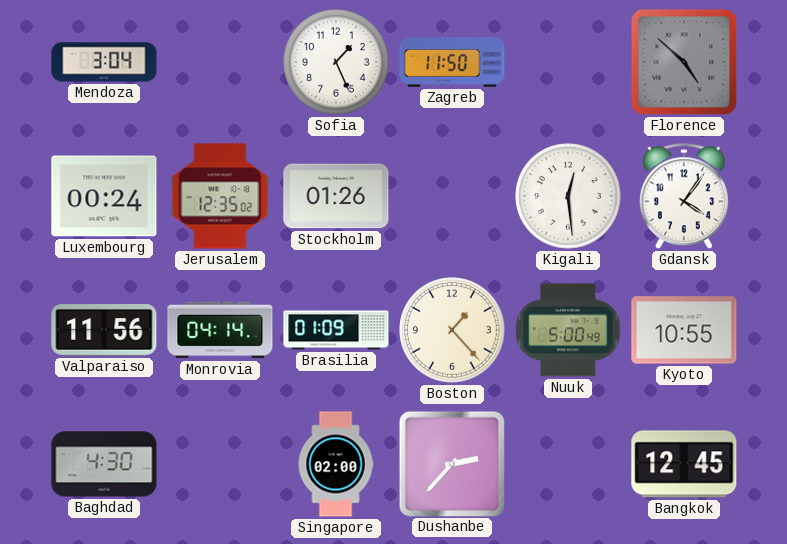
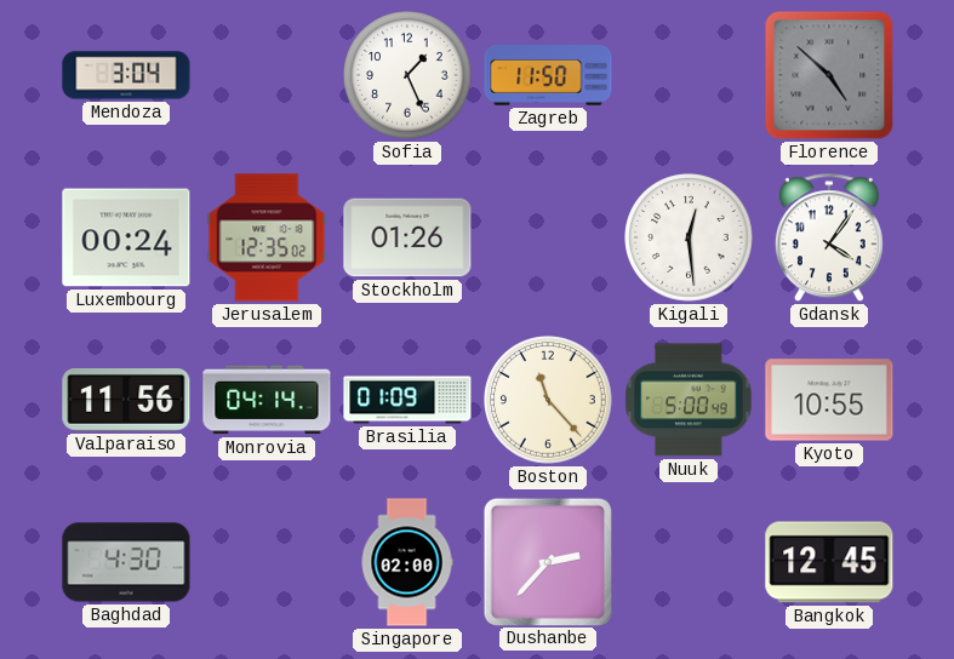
Boston: 1:23 -> 11:23
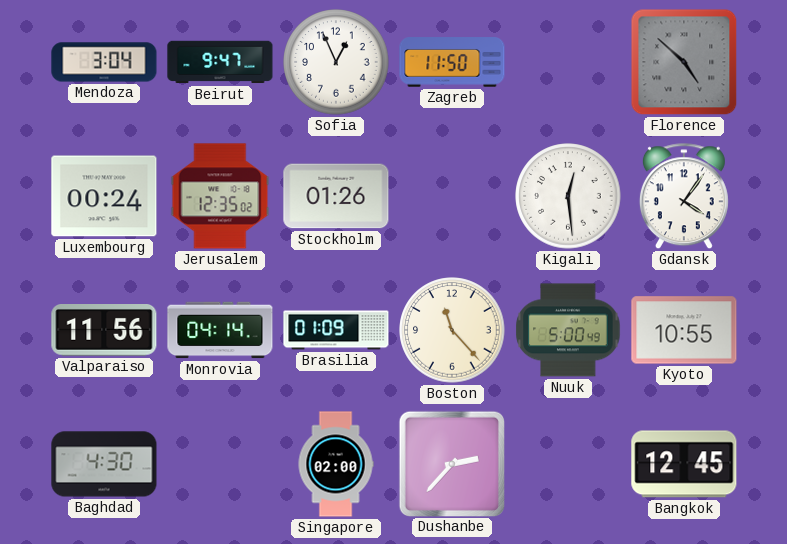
Beirut: none -> 9:47
Sofia: 1:26 -> 12:56
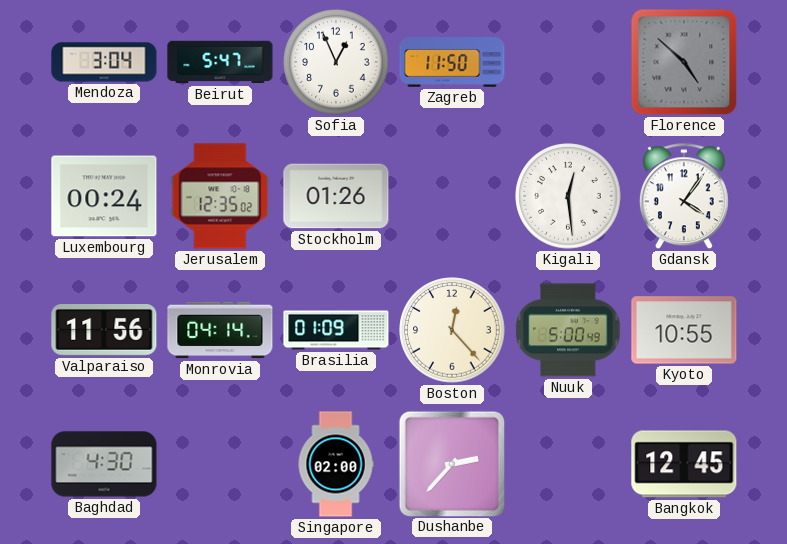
Beirut: 9:47 -> 5:47
Boston: 11:23 -> 12:23
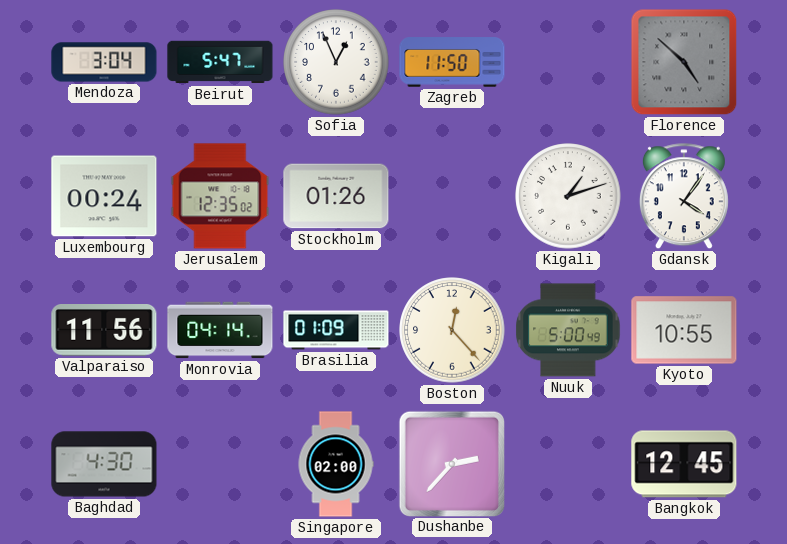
Kigali: 12:29 -> 1:12
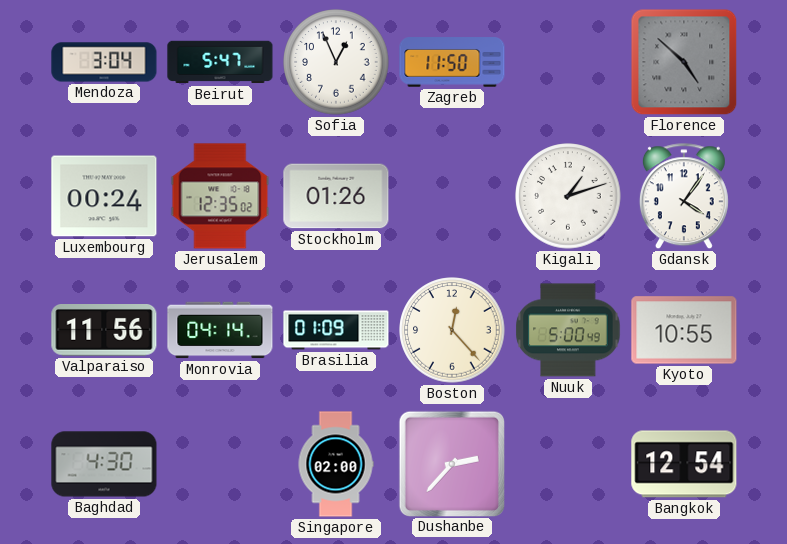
Bangkok: 12:45 -> 12:54
